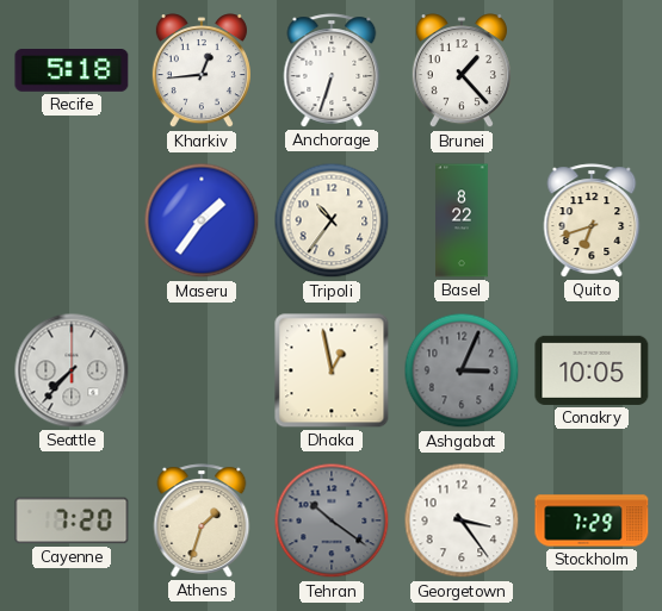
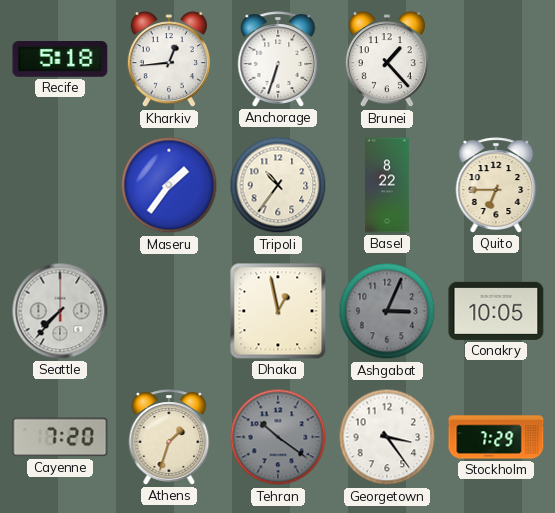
Quito: 6:42 -> 6:45
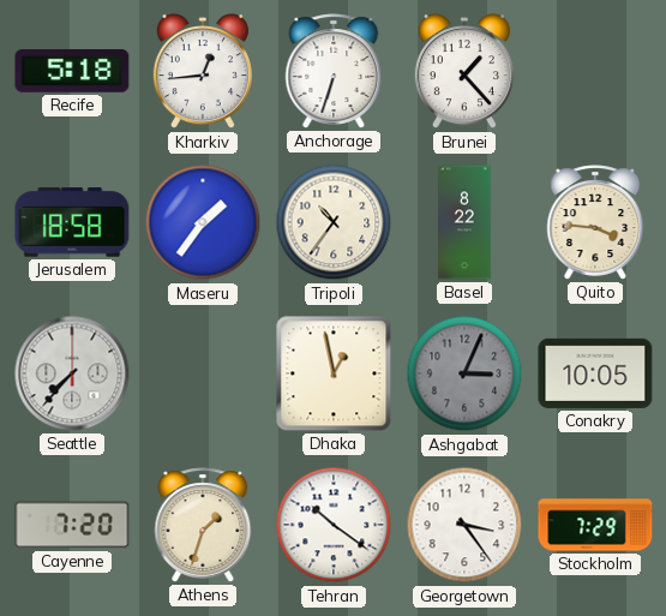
Jerusalem: none -> 18:58
Quito: 6:45 -> 3:46
Tehran dial: grey -> white
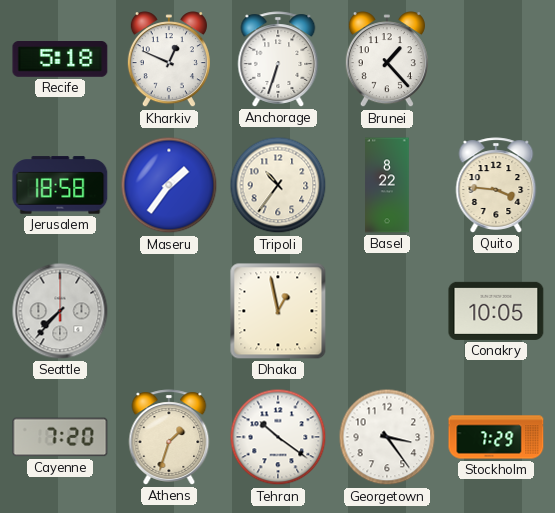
Kharkiv: 12:44 -> 12:49
Ashgabat: 3:04 -> none
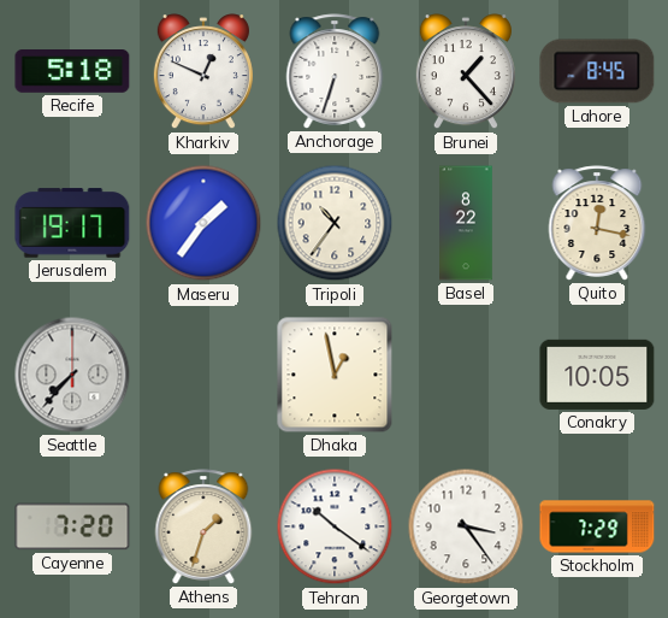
Lahore: none -> 8:45
Jerusalem: 18:58 -> 19:17
Quito: 3:46 -> 12:17
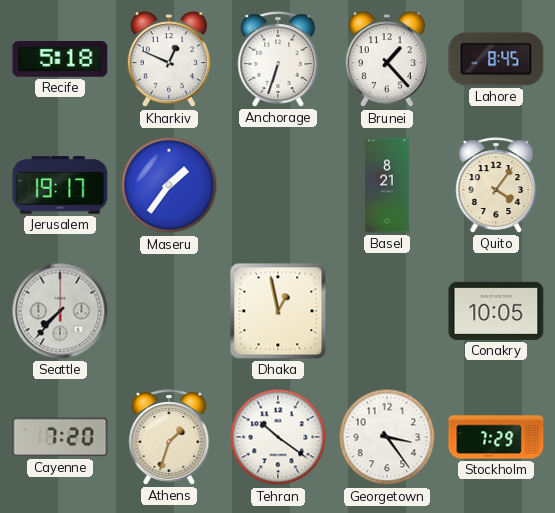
Tripoli: 10:36 -> none
Basel: 8:22 -> 8:21
Quito: 12:17 -> 4:06
